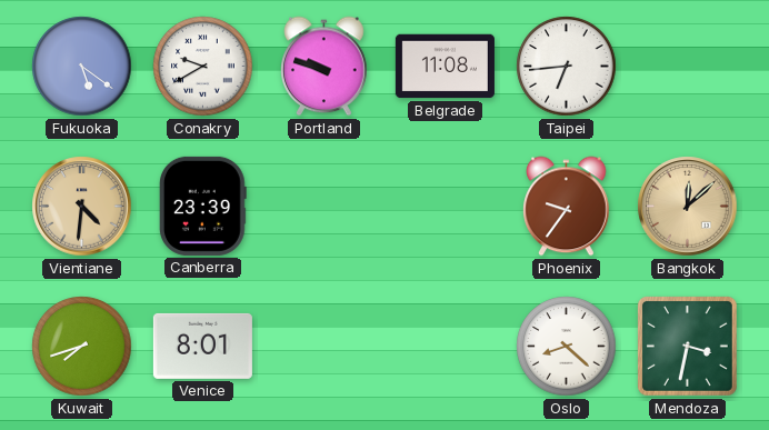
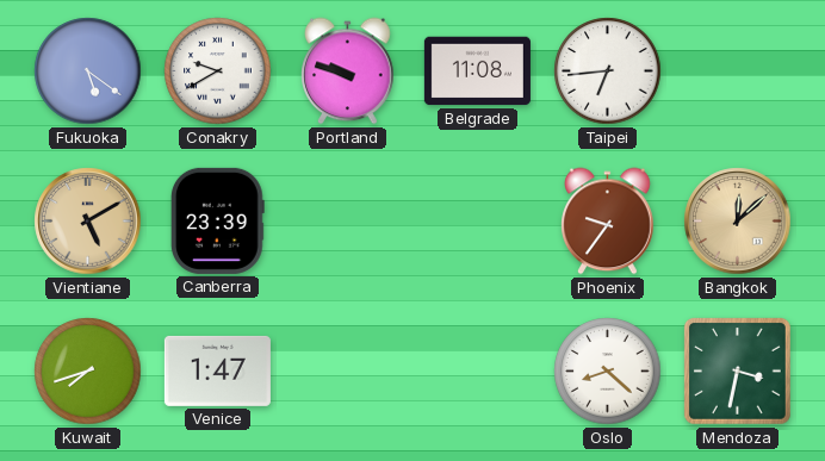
Vientiane: 4:31 -> 5:10
Venice: 8:01 -> 1:47
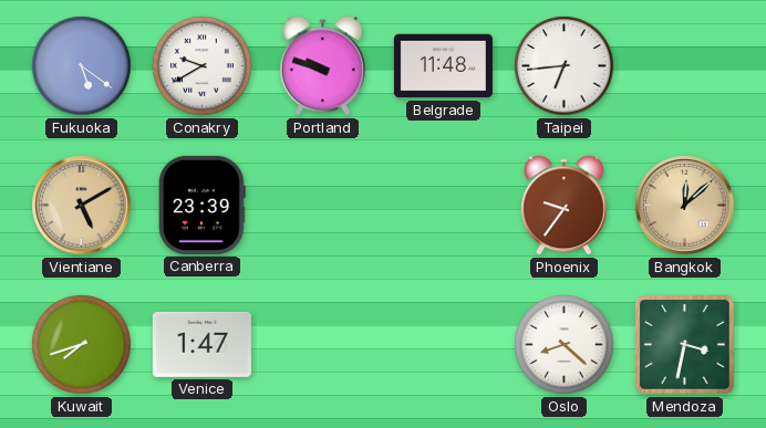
Belgrade: 11:08 -> 11:48
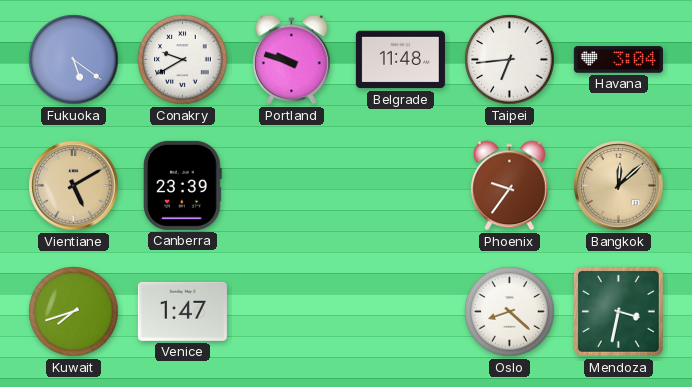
Havana: none -> 3:04
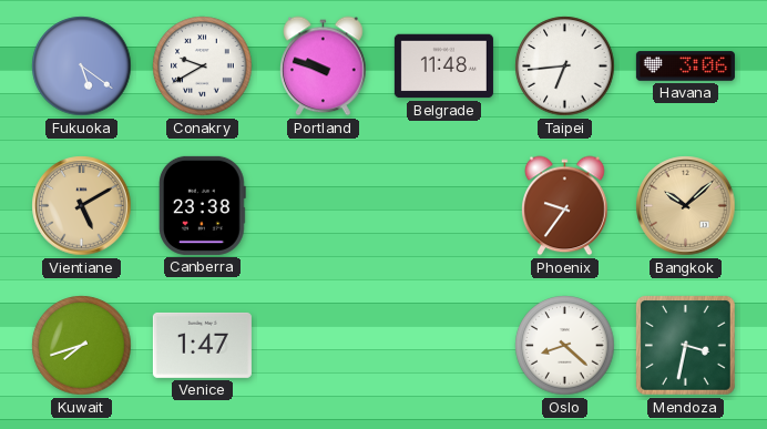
Havana: 3:04 -> 3:06
Canberra: 23:39 -> 23:38
Bangkok: 12:08 -> 10:08
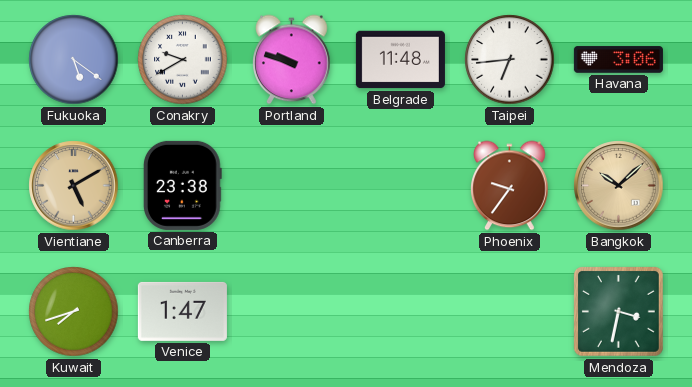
Oslo: 8:22 -> none
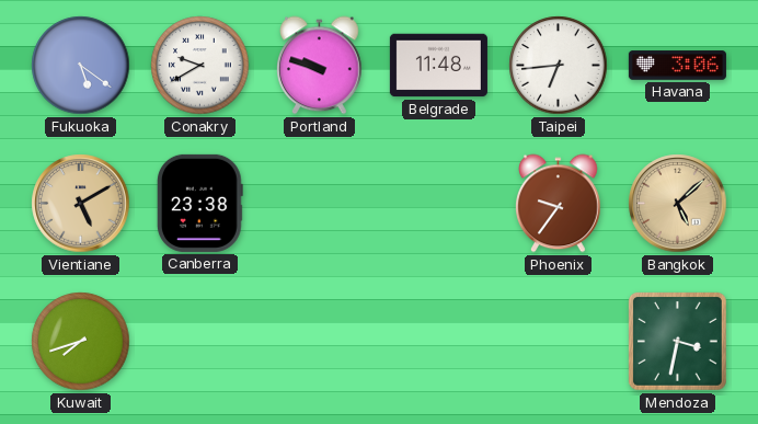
Bangkok: 10:08 -> 5:08
Venice: 1:47 -> none
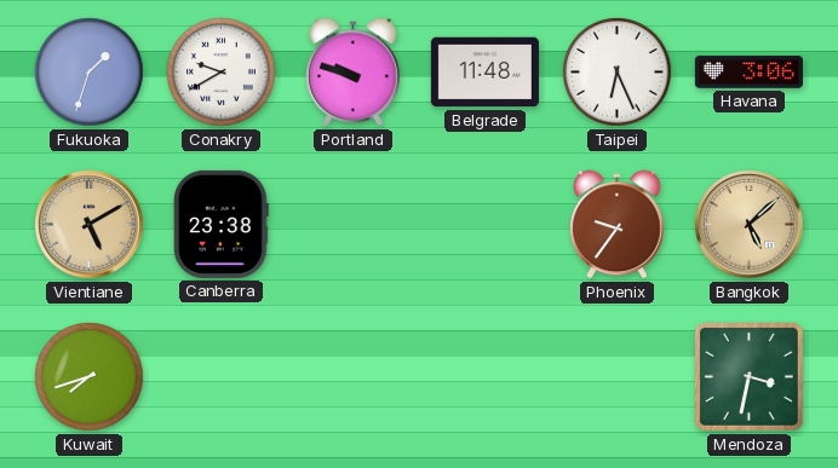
Fukuoka: 5:21 -> 1:33
Taipei: 6:44 -> 6:26
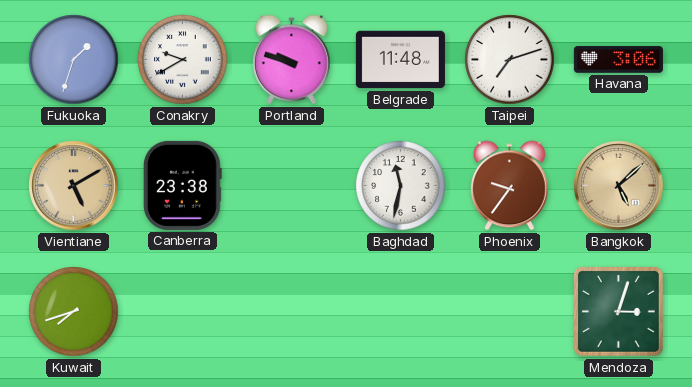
Taipei: 6:26 -> 7:12
Baghdad: none -> 11:32
Mendoza: 3:32 -> 3:03
